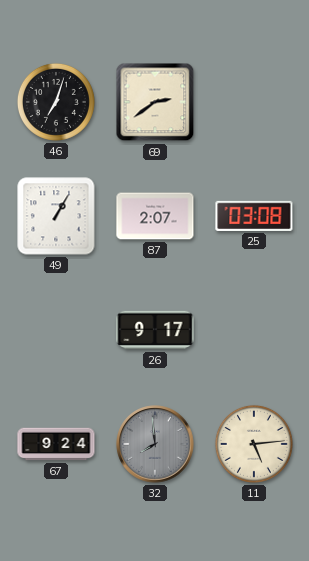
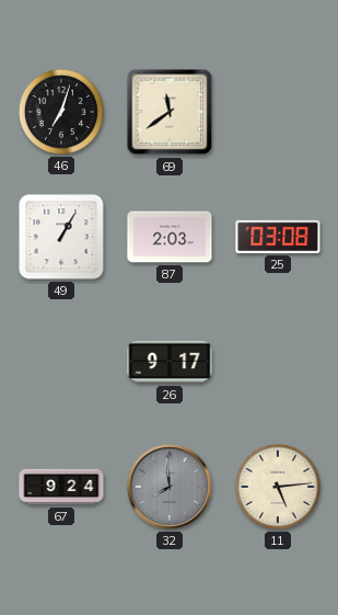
69: 2:39 -> 11:39
87: 2:07 -> 2:03
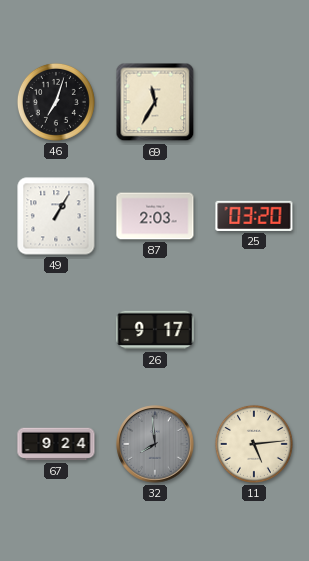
69: 11:39 -> 11:35
25: 03:08 -> 03:20
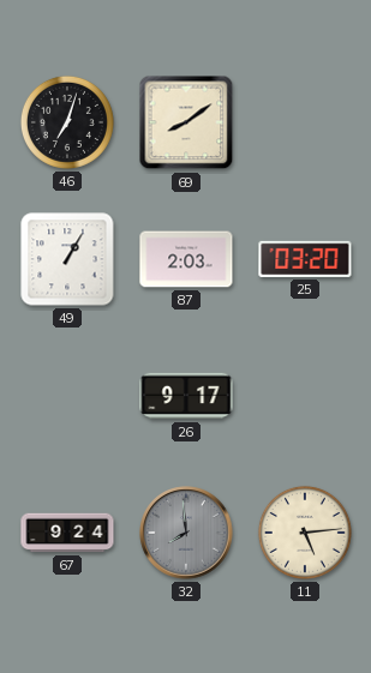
69: 11:35 -> 8:09
